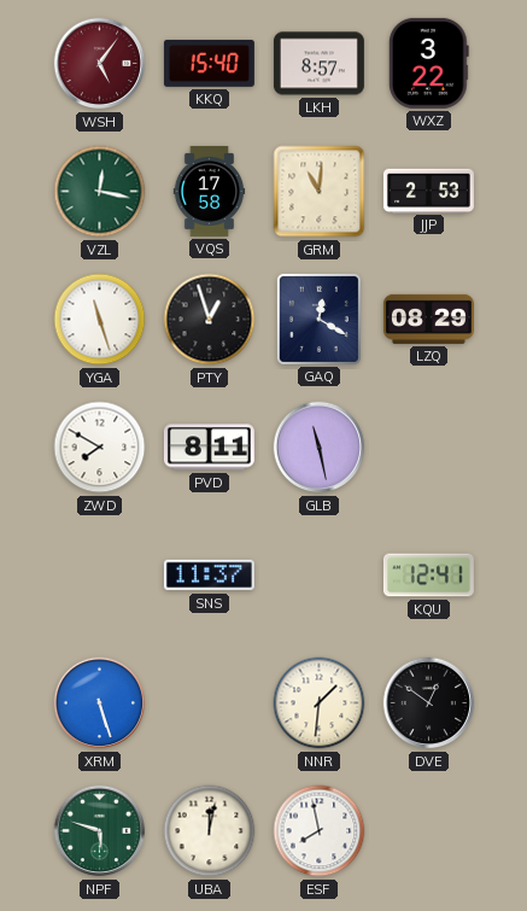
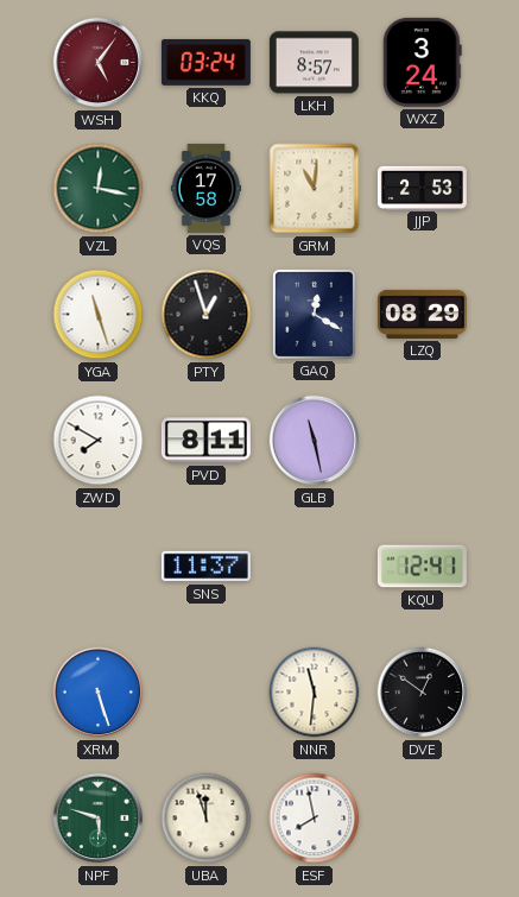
KKQ: 15:40 -> 03:24
WXZ: 3:22 -> 3:24
NNR: 1:31 -> 11:31
UBA: 12:02 -> 11:57
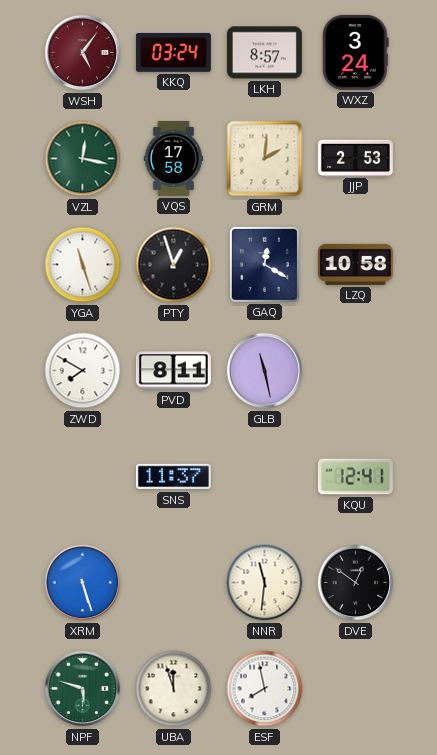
GRM: 11:01 -> 2:01
LZQ: 08:29 -> 10:58
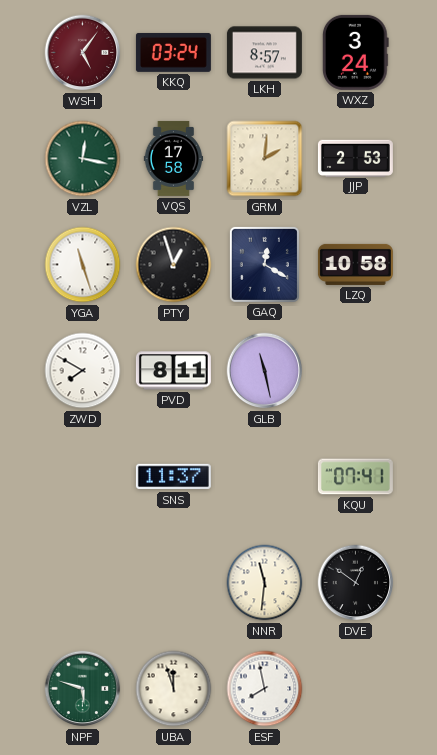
KQU: 12:41 -> 07:41
XRM: 5:27 -> none
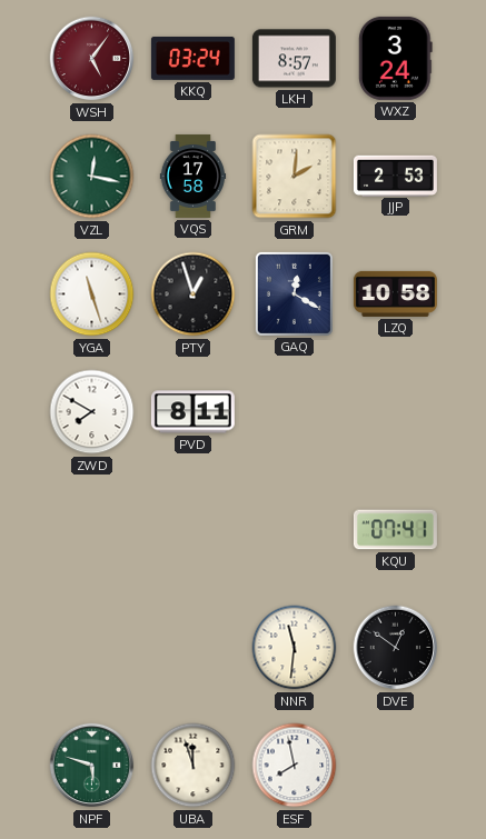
GLB: 11:28 -> none
SNS: 11:37 -> none
